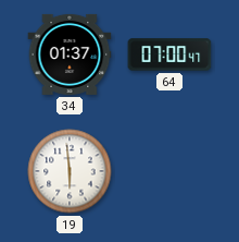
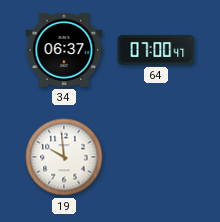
34: 01:37 -> 06:37
19: 5:59 -> 9:59
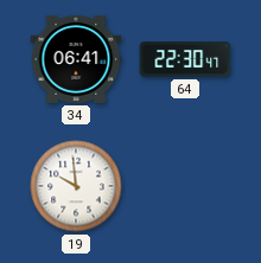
34: 06:37 -> 06:41
64: 07:00 -> 22:30
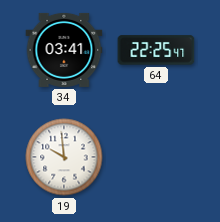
34: 06:41 -> 03:41
64: 22:30 -> 22:25
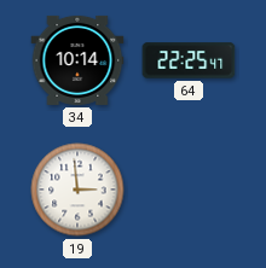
34: 03:41 -> 10:14
19: 9:59 -> 2:59
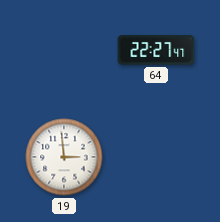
34: 10:14 -> none
64: 22:25 -> 22:27
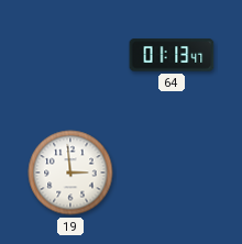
64: 22:27 -> 01:13
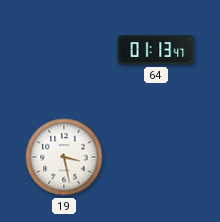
19: 2:59 -> 3:28
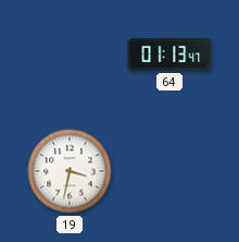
19: 3:28 -> 3:32
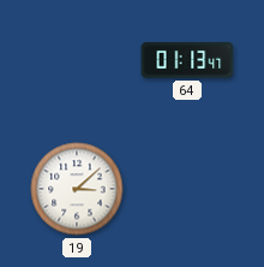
19: 3:32 -> 3:08
